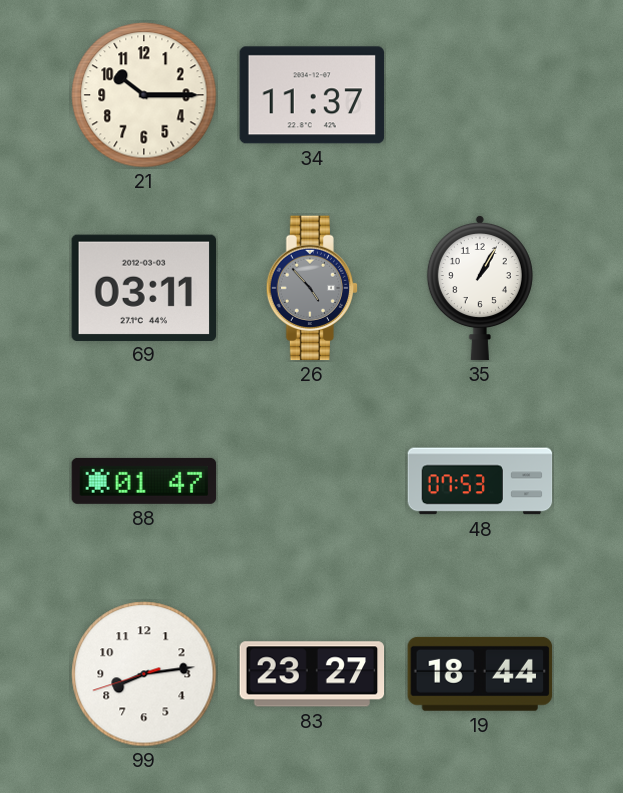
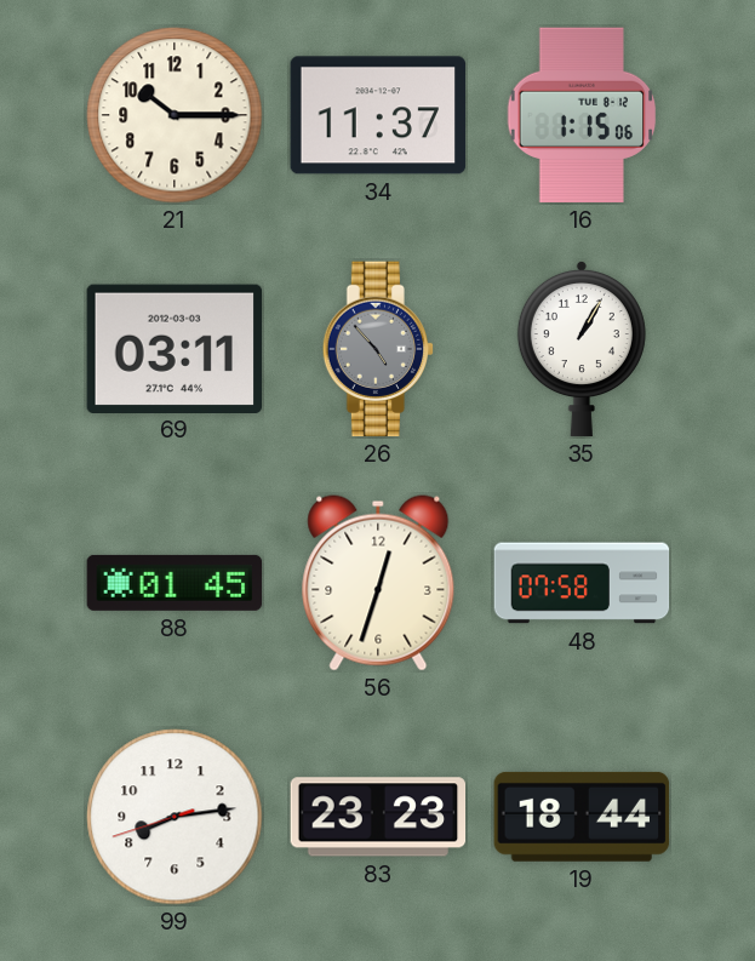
16: none -> 1:15
88: 01:47 -> 01:45
56: none -> 12:33
48: 07:53 -> 07:58
83: 23:27 -> 23:23
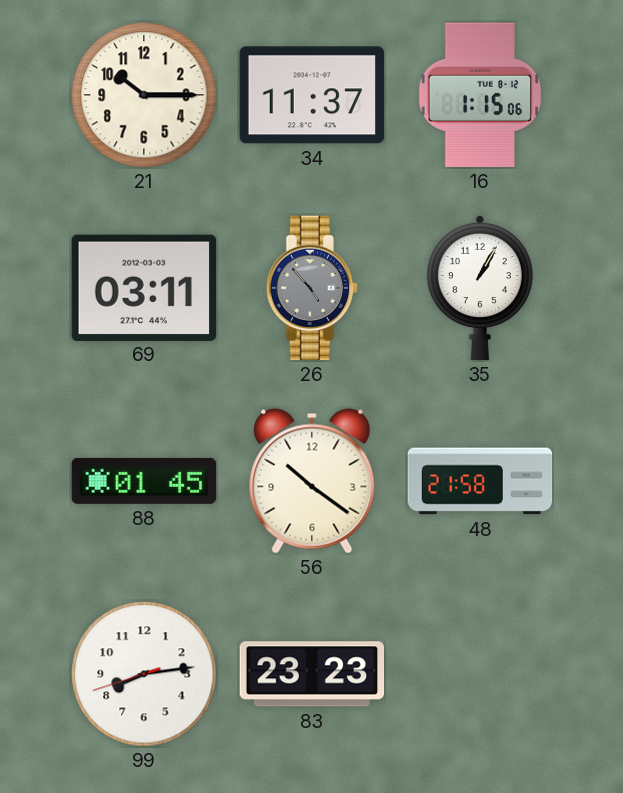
56: 12:33 -> 10:21
48: 07:58 -> 21:58
19: 18:44 -> none
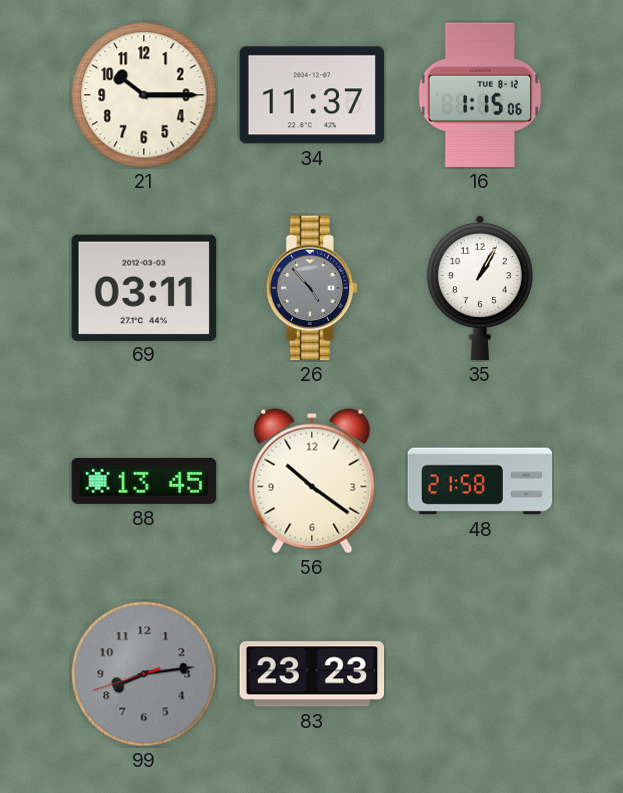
88: 01:45 -> 13:45
99 dial: white -> grey
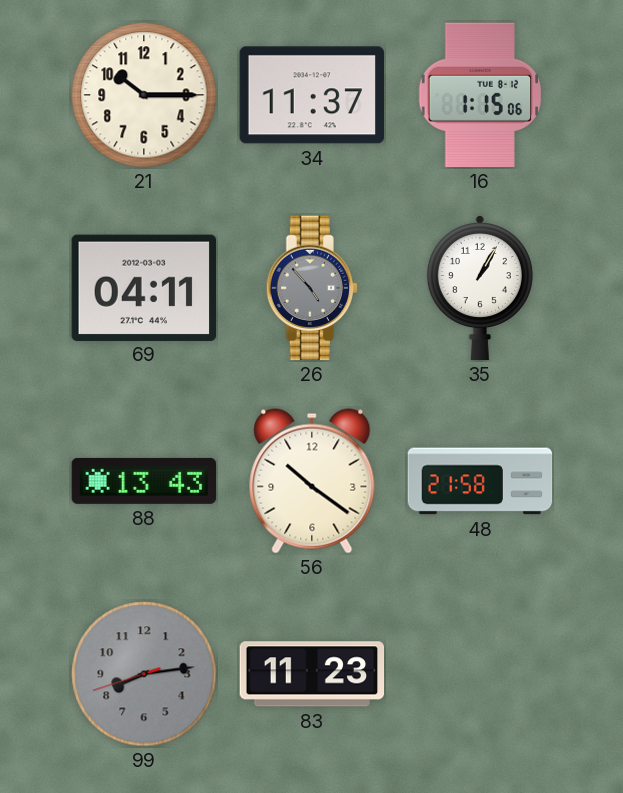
69: 03:11 -> 04:11
88: 13:45 -> 13:43
83: 23:23 -> 11:23
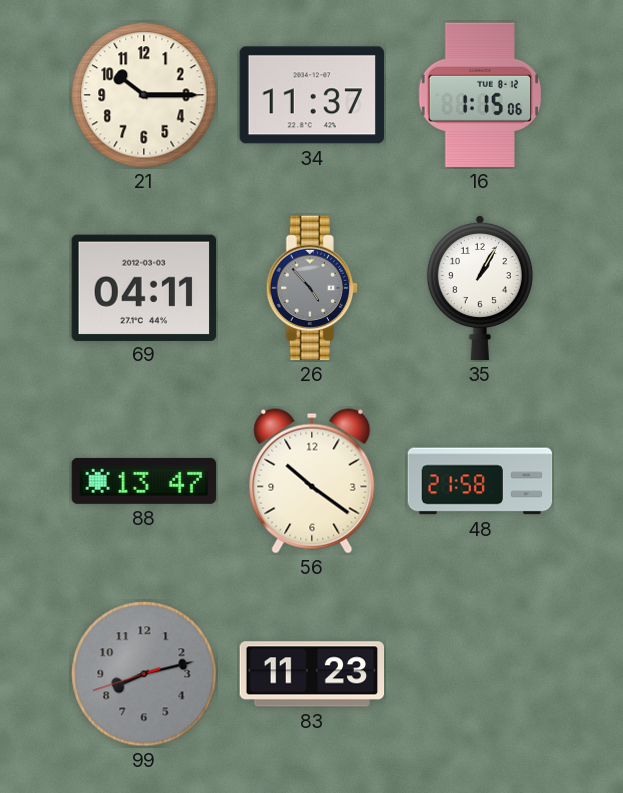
88: 13:43 -> 13:47
99: 8:13 -> 8:12
